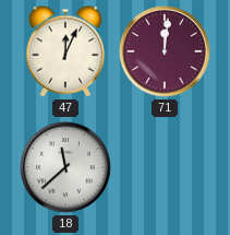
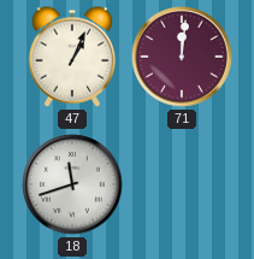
47: 12:04 -> 1:04
18: 11:38 -> 11:42
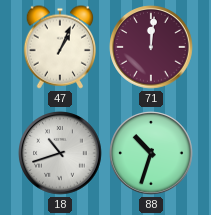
18: 11:42 -> 10:42
88: none -> 10:33
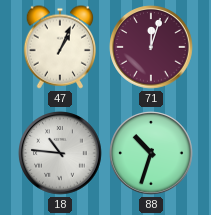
71: 12:01 -> 12:03
18: 10:42 -> 10:46
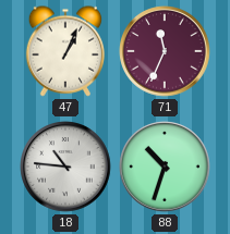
71: 12:03 -> 11:34
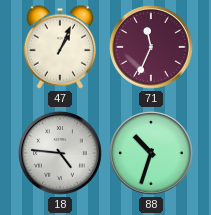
18: 10:46 -> 4:46
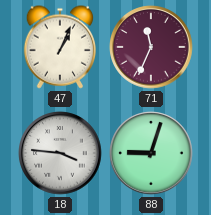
18: 4:46 -> 3:46
88: 10:33 -> 9:03
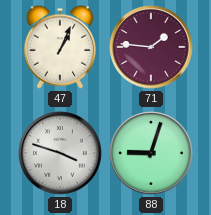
71: 11:34 -> 1:46
18: 3:46 -> 3:48
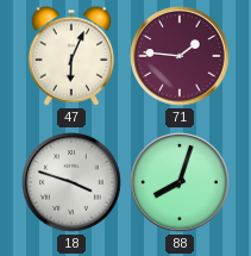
47: 1:04 -> 6:04
88: 9:03 -> 8:03
